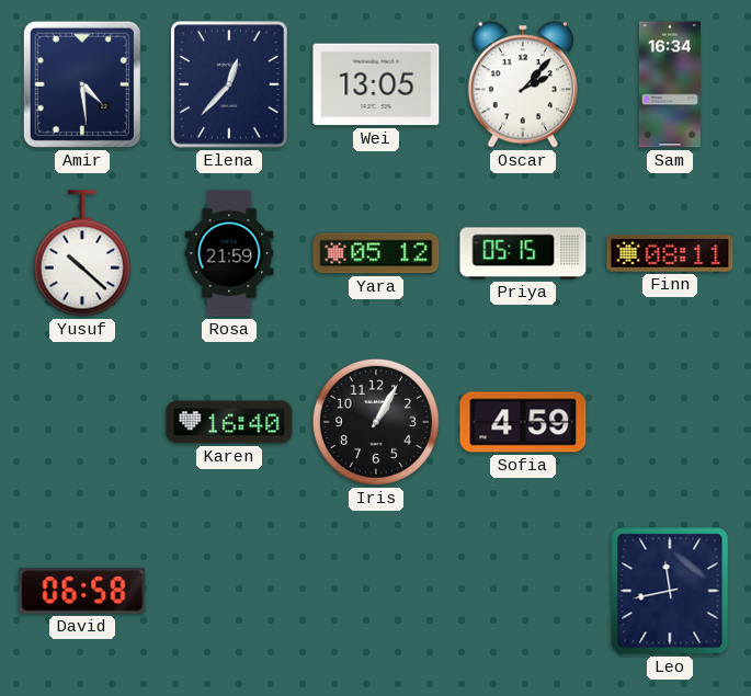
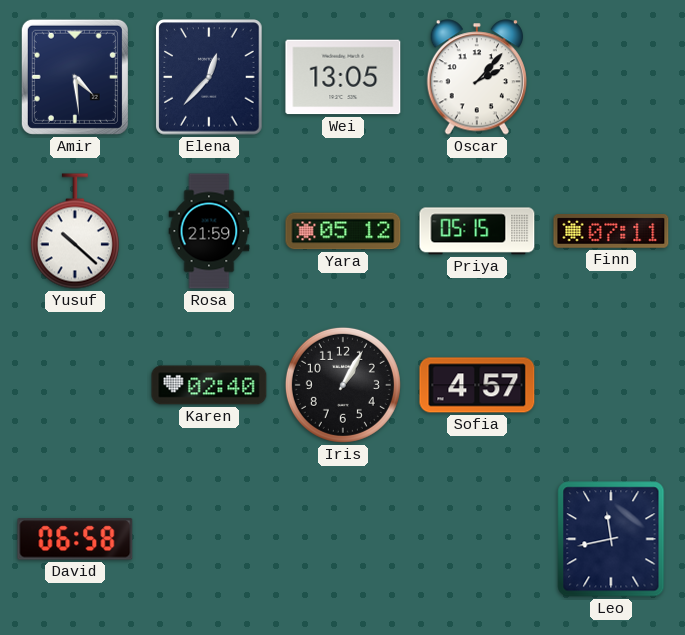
Sam: 16:34 -> none
Finn: 08:11 -> 07:11
Karen: 16:40 -> 02:40
Sofia: 4:59 -> 4:57
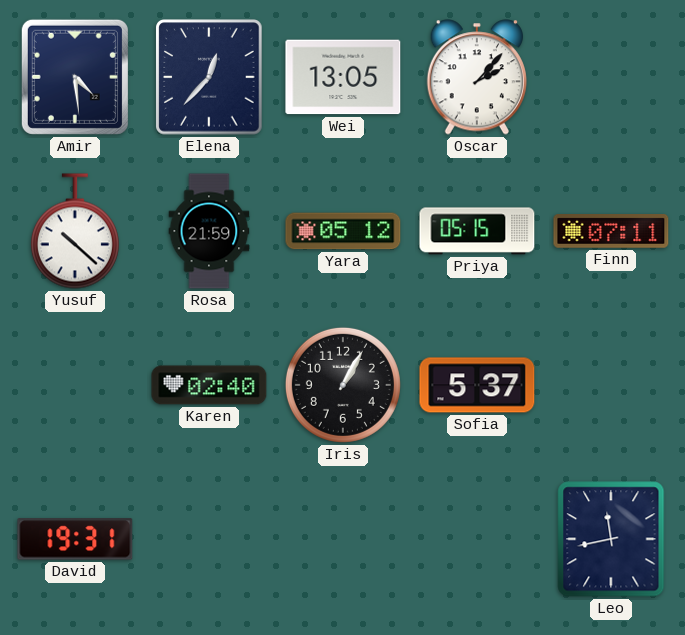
Sofia: 4:57 -> 5:37
David: 06:58 -> 19:31
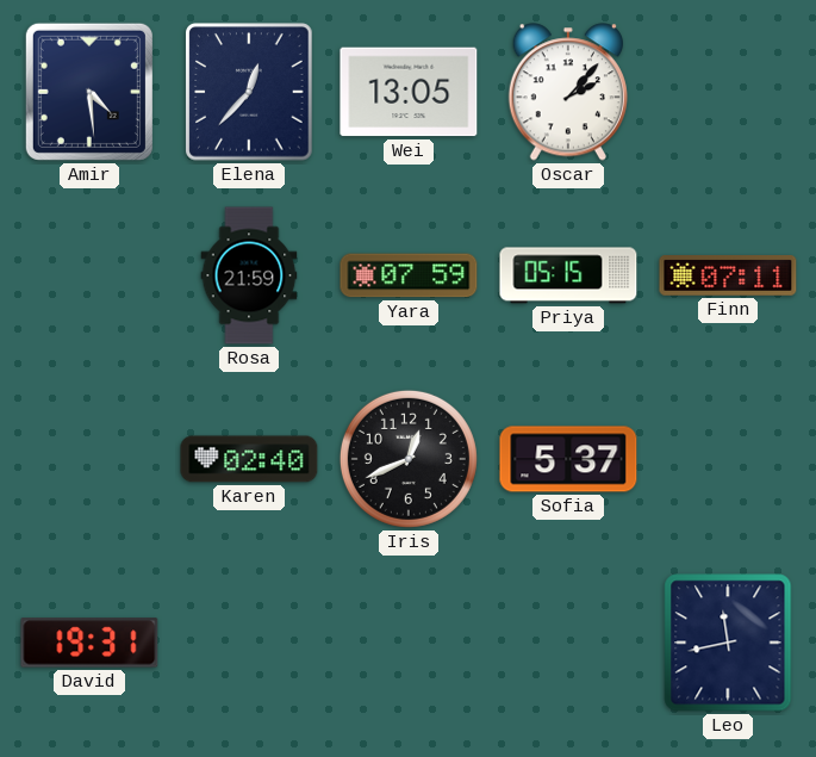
Yusuf: 10:22 -> none
Yara: 05:12 -> 07:59
Iris: 1:05 -> 12:41
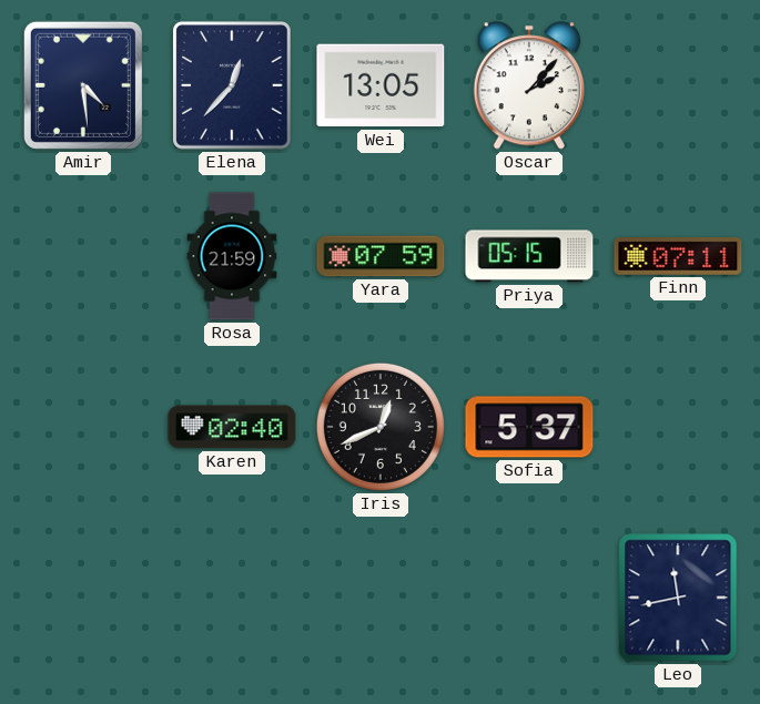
David: 19:31 -> none
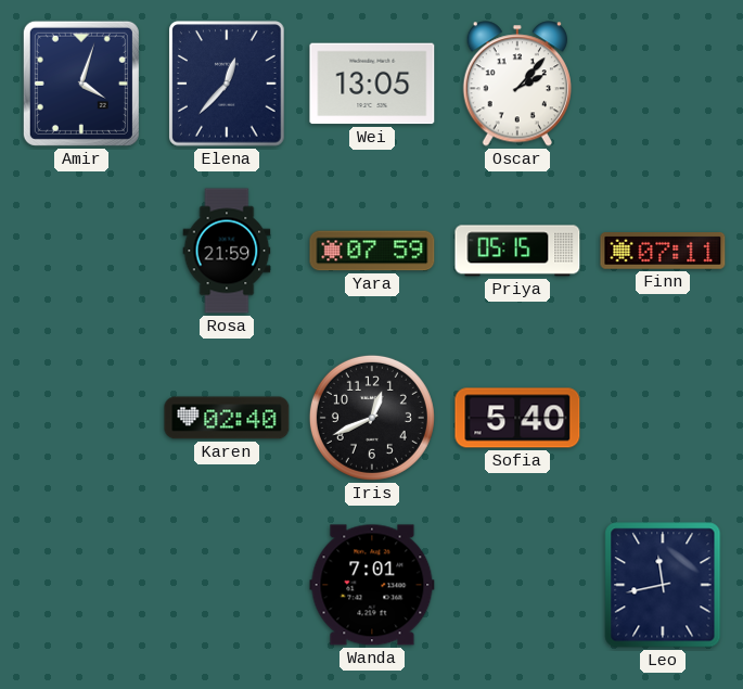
Amir: 4:29 -> 4:03
Sofia: 5:37 -> 5:40
Wanda: none -> 7:01
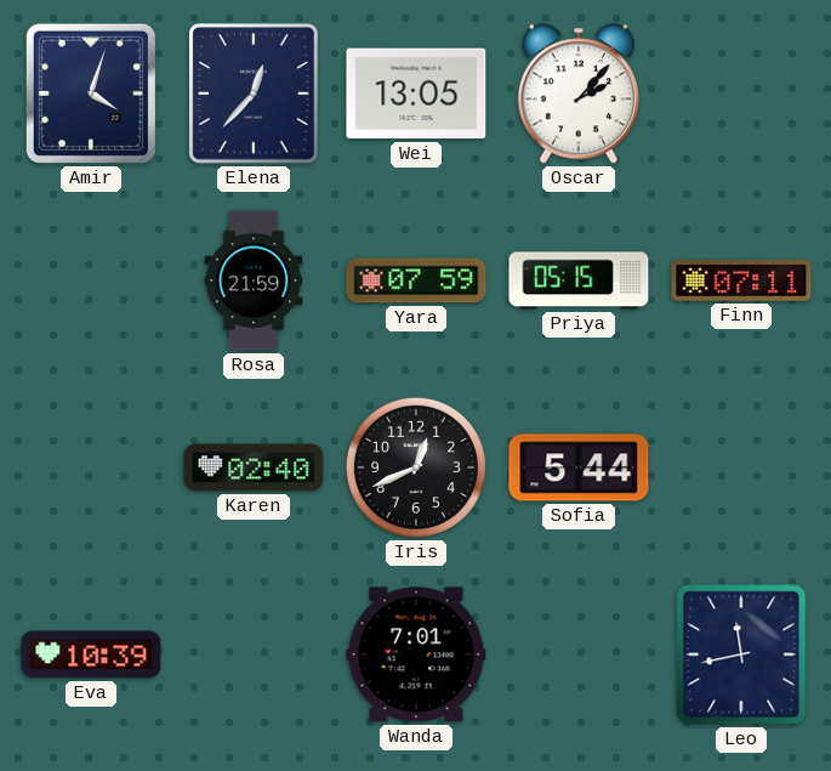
Sofia: 5:40 -> 5:44
Eva: none -> 10:39
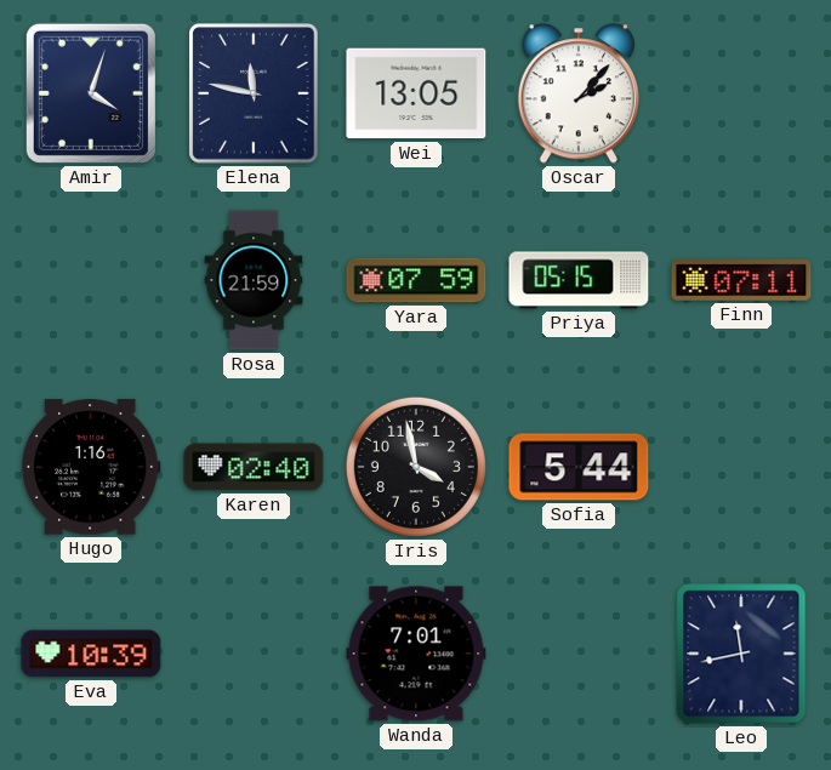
Elena: 12:37 -> 11:47
Hugo: none -> 1:16
Iris: 12:41 -> 3:58
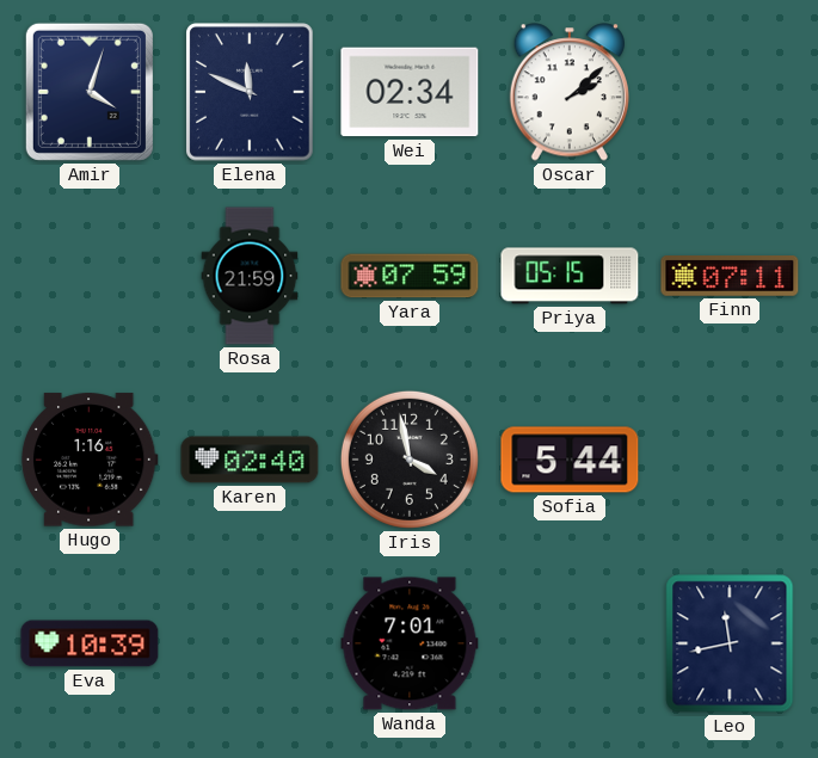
Elena: 11:47 -> 11:49
Wei: 13:05 -> 02:34
Oscar: 2:07 -> 2:08
